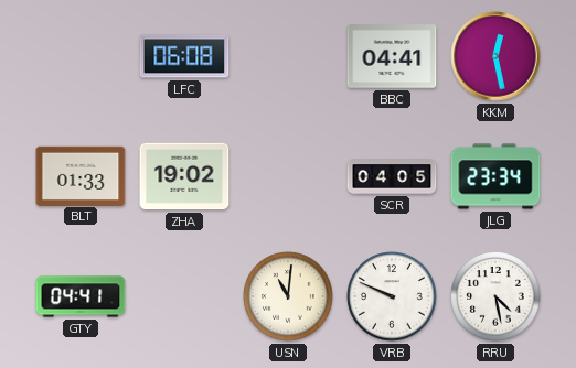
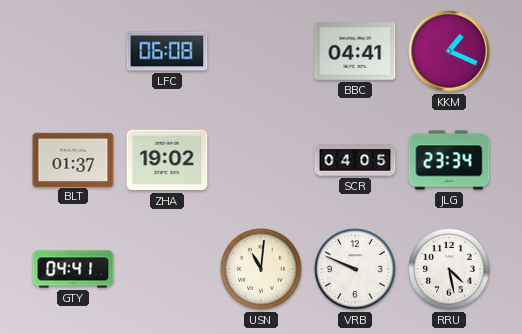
KKM: 12:28 -> 1:19
BLT: 01:33 -> 01:37
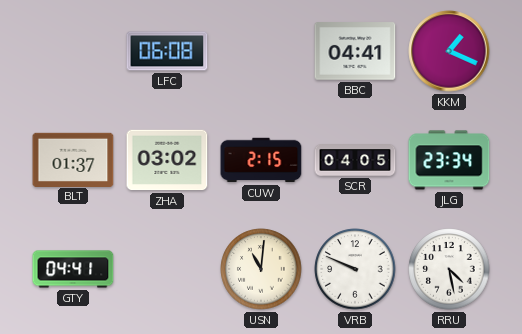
ZHA: 19:02 -> 03:02
CUW: none -> 2:15
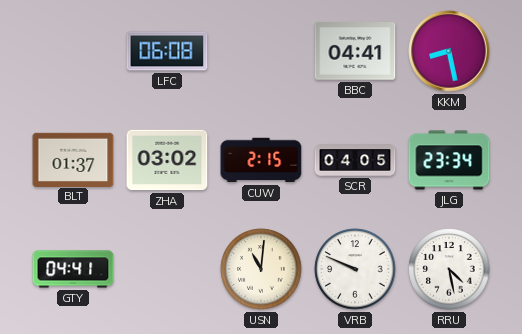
KKM: 1:19 -> 8:28
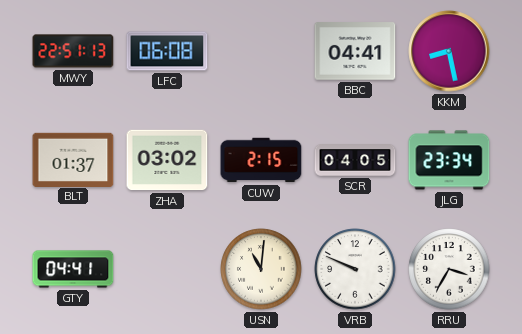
MWY: none -> 22:51
RRU: 4:28 -> 3:35
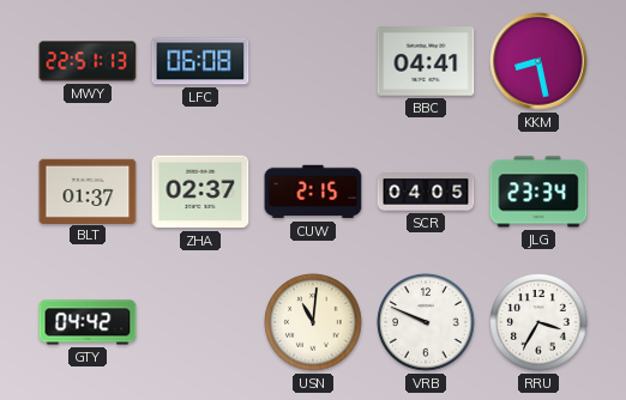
ZHA: 03:02 -> 02:37
GTY: 04:41 -> 04:42
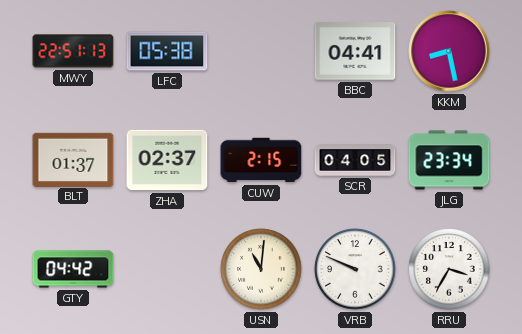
LFC: 06:08 -> 05:38
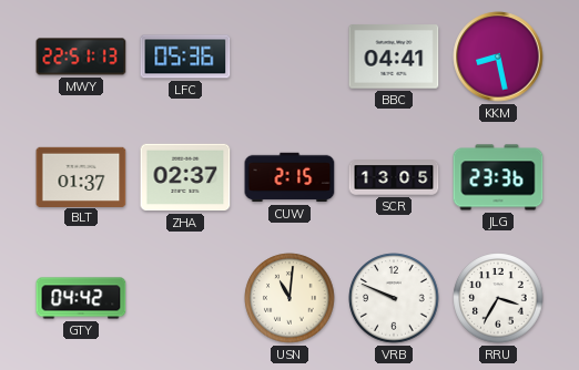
LFC: 05:38 -> 05:36
SCR: 04:05 -> 13:05
JLG: 23:34 -> 23:36
